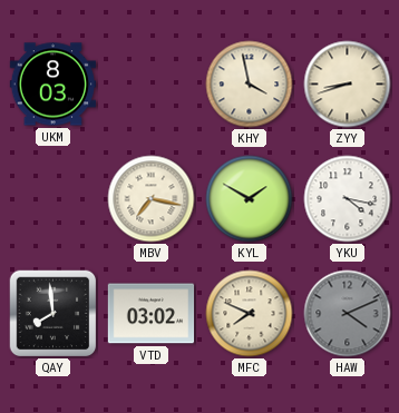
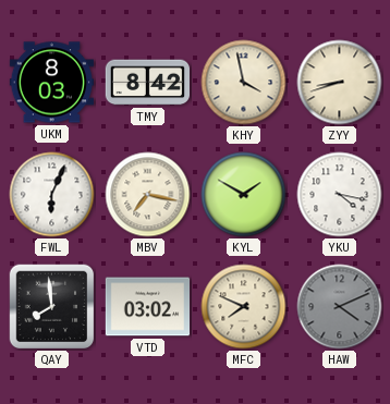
TMY: none -> 8:42
FWL: none -> 6:04
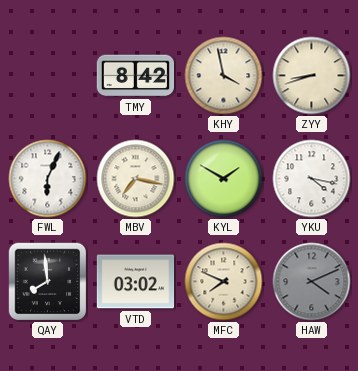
UKM: 8:03 -> none
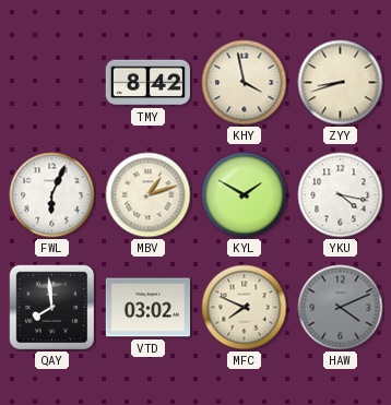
MBV: 7:17 -> 1:12
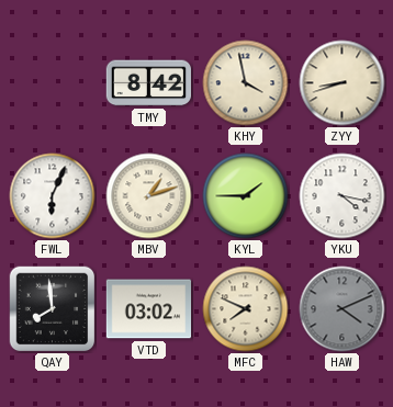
KYL: 1:50 -> 1:45
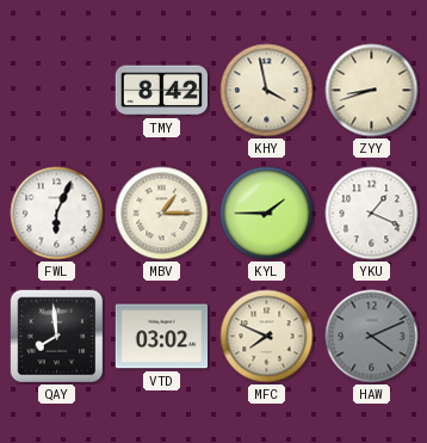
MBV: 1:12 -> 1:15
YKU: 4:17 -> 1:19
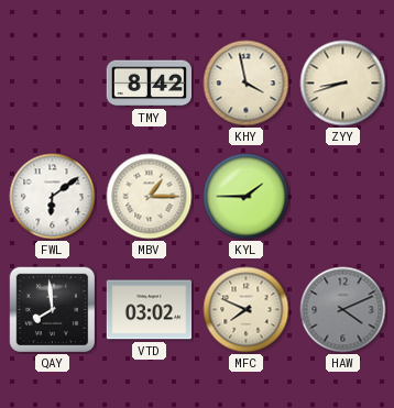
FWL: 6:04 -> 6:09
YKU: 1:19 -> none
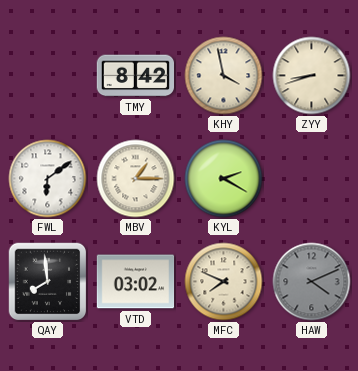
KYL: 1:45 -> 2:20
